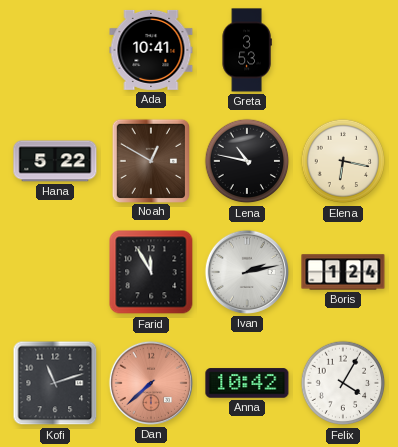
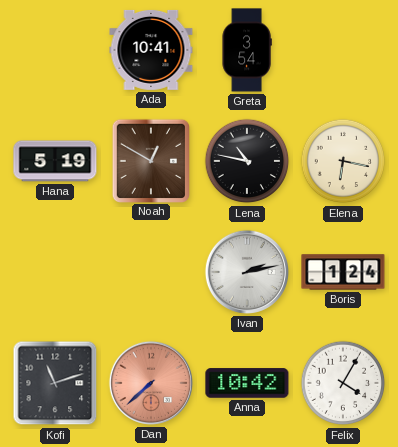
Greta: 3:53 -> 3:54
Hana: 5:22 -> 5:19
Farid: 11:55 -> none
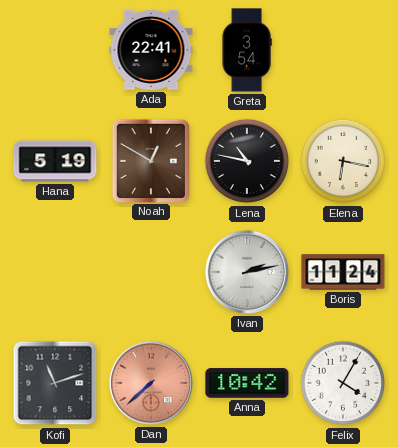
Ada: 10:41 -> 22:41
Boris: 1:24 -> 11:24
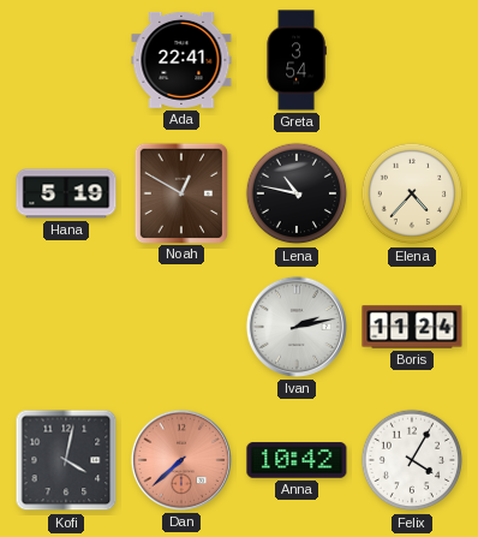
Elena: 6:17 -> 4:37
Kofi: 11:12 -> 4:02
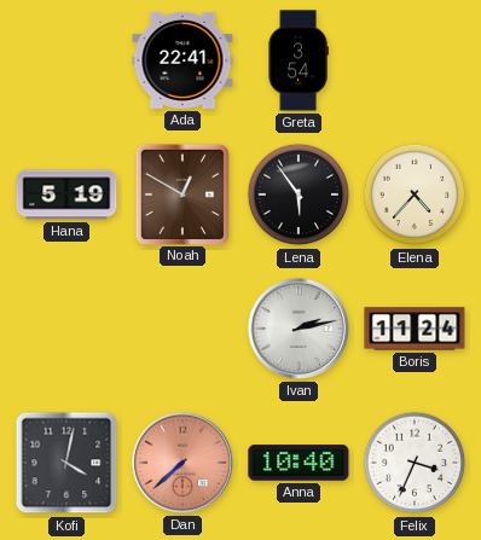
Lena: 10:47 -> 5:54
Anna: 10:42 -> 10:40
Felix: 4:05 -> 3:34
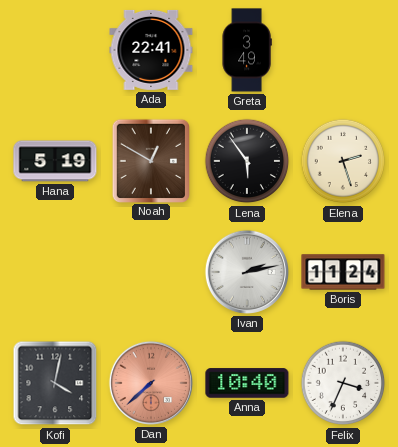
Greta: 3:54 -> 3:49
Elena: 4:37 -> 2:27
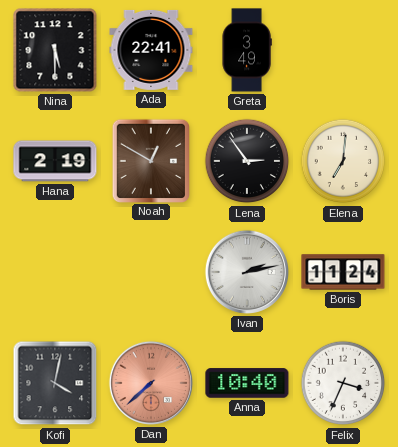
Nina: none -> 5:30
Hana: 5:19 -> 2:19
Lena: 5:54 -> 2:54
Elena: 2:27 -> 7:01
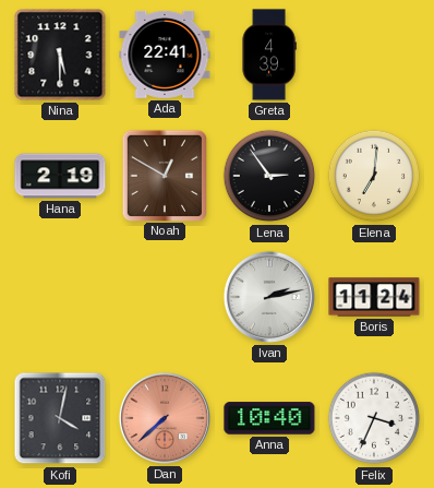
Greta: 3:49 -> 4:39
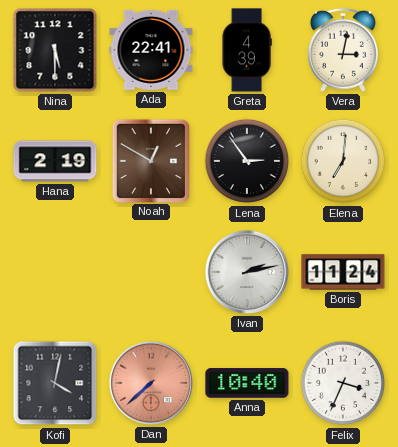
Vera: none -> 3:02
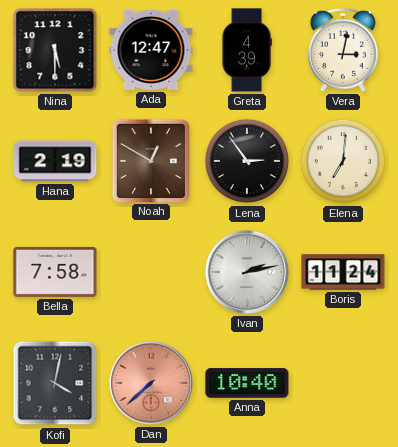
Ada: 22:41 -> 12:47
Bella: none -> 7:58
Felix: 3:34 -> none
